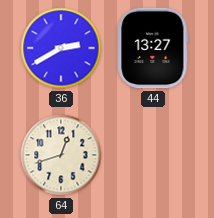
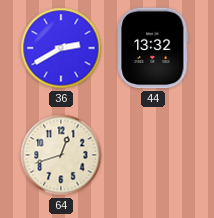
44: 13:27 -> 13:32
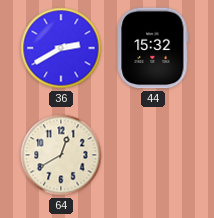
44: 13:32 -> 15:32
64: 12:42 -> 12:40
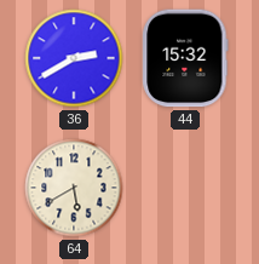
64: 12:40 -> 5:40
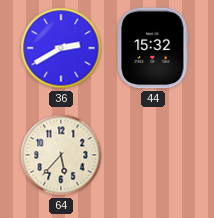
64: 5:40 -> 5:37
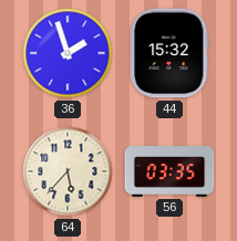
36: 2:40 -> 1:57
56: none -> 03:35
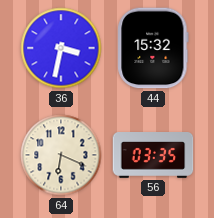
36: 1:57 -> 3:32
64: 5:37 -> 6:19
